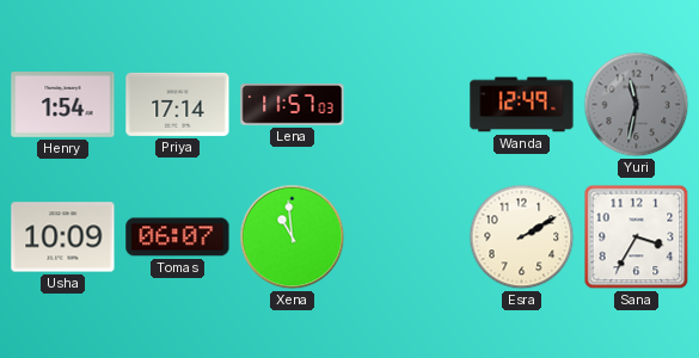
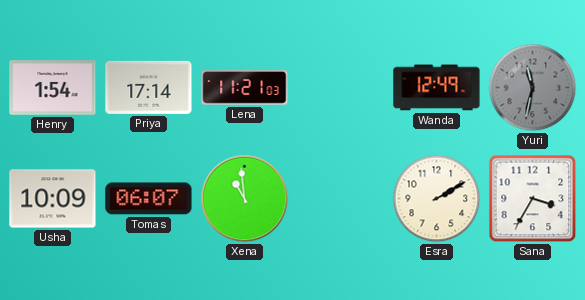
Lena: 11:57 -> 11:21
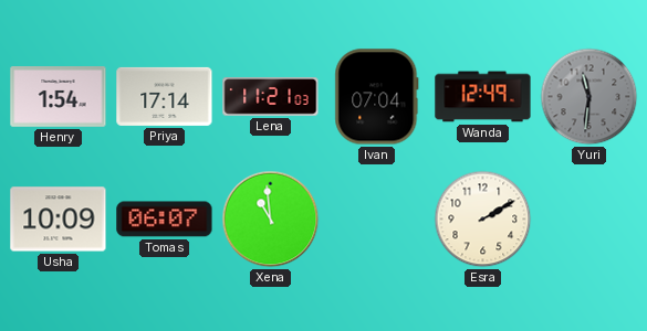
Ivan: none -> 07:04
Yuri: 11:32 -> 11:31
Sana: 3:35 -> none
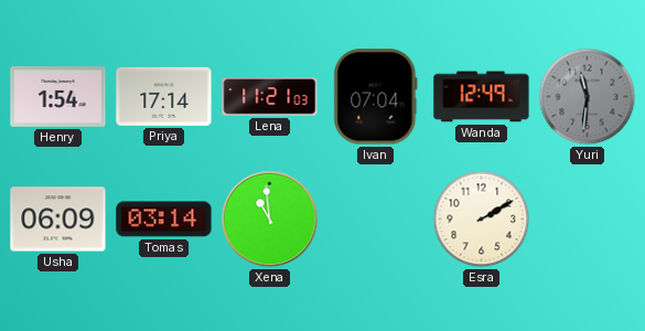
Usha: 10:09 -> 06:09
Tomas: 06:07 -> 03:14
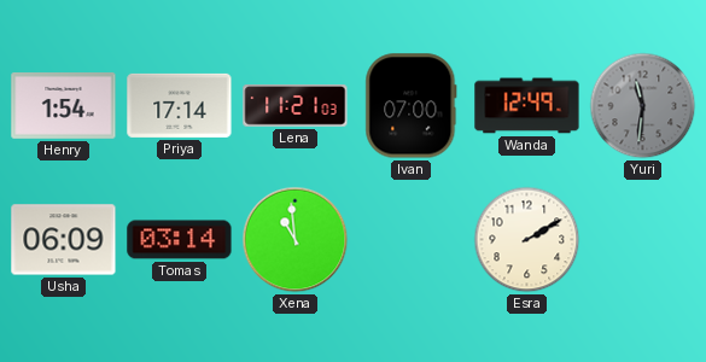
Ivan: 07:04 -> 07:00
